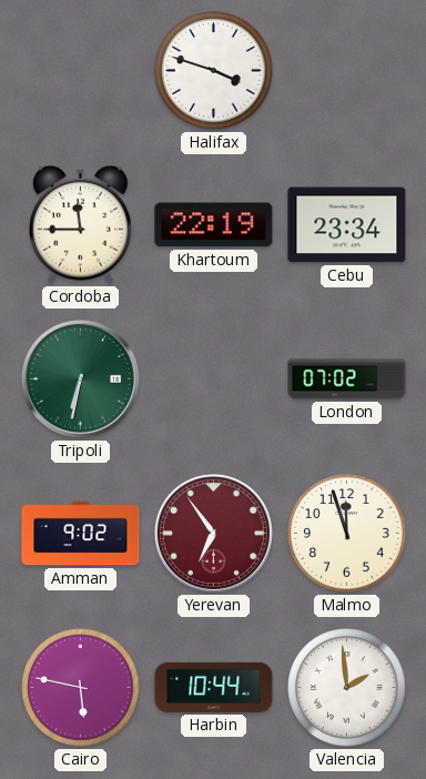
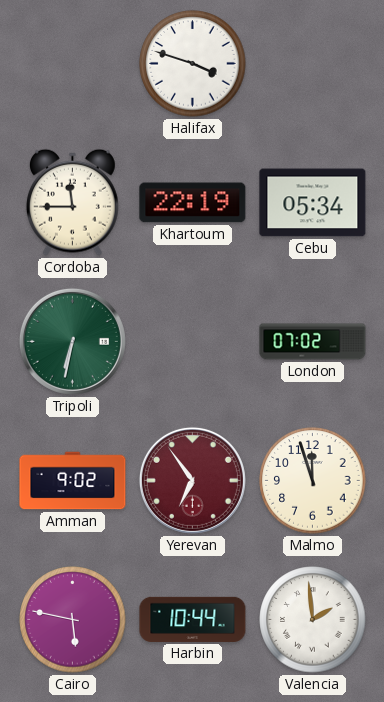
Cebu: 23:34 -> 05:34
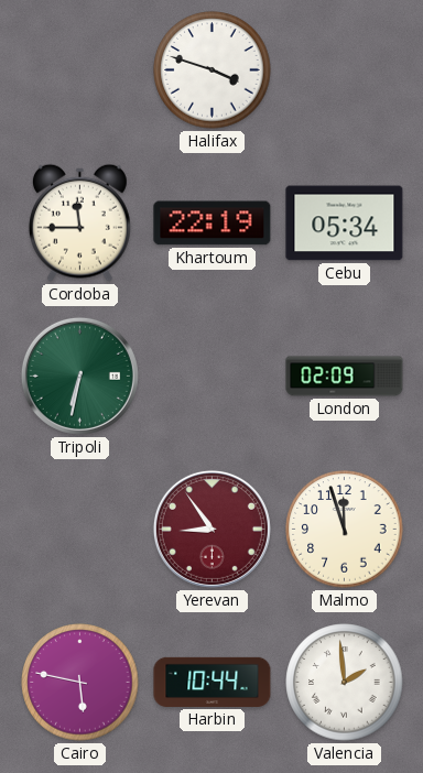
London: 07:02 -> 02:09
Amman: 9:02 -> none
Yerevan: 6:54 -> 8:54
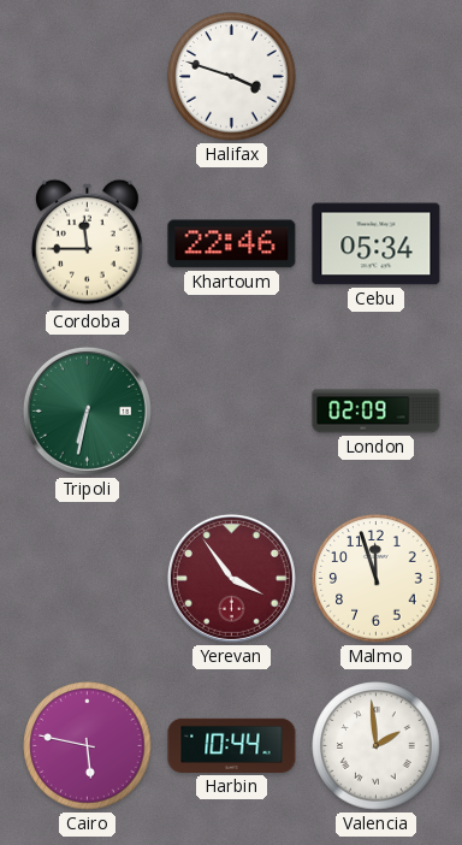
Khartoum: 22:19 -> 22:46
Yerevan: 8:54 -> 3:54
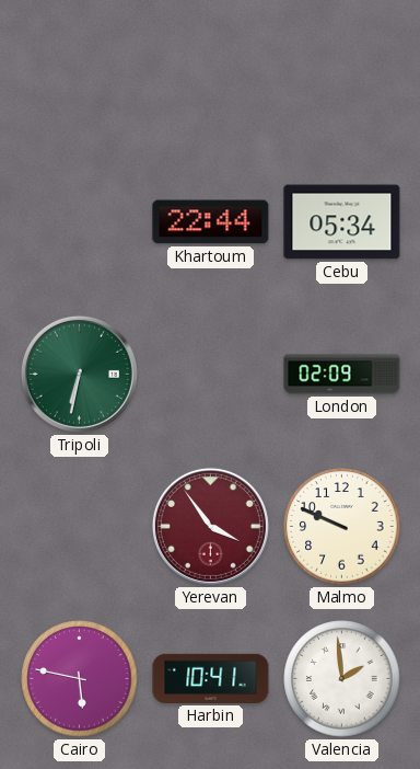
Halifax: 3:48 -> none
Cordoba: 11:45 -> none
Khartoum: 22:46 -> 22:44
Malmo: 11:57 -> 9:49
Harbin: 10:44 -> 10:41
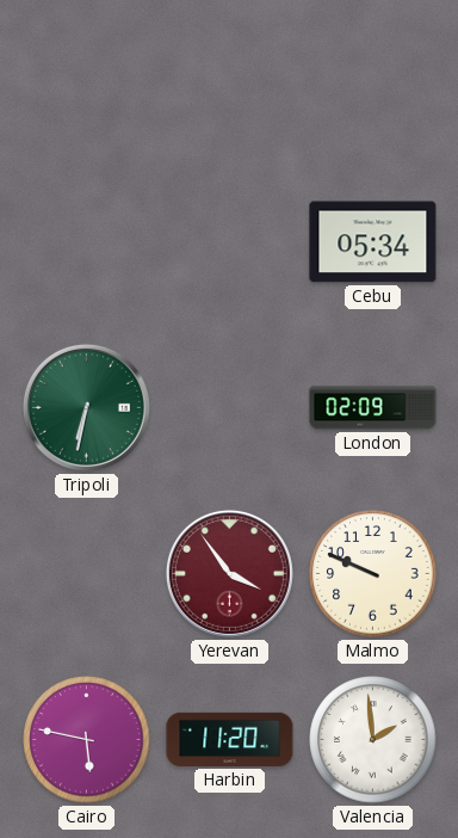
Khartoum: 22:44 -> none
Harbin: 10:41 -> 11:20
